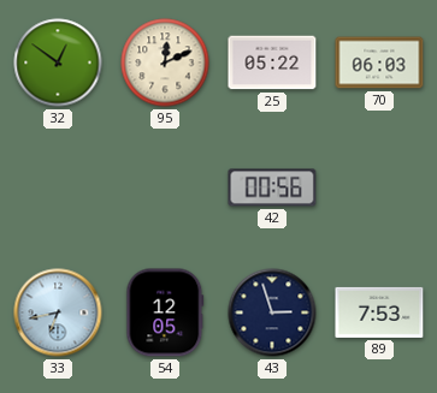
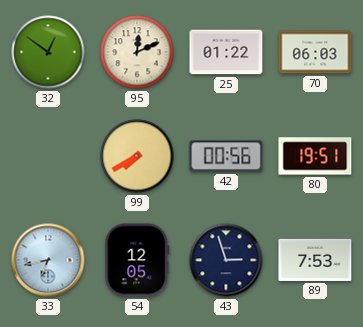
25: 05:22 -> 01:22
99: none -> 7:40
80: none -> 19:51
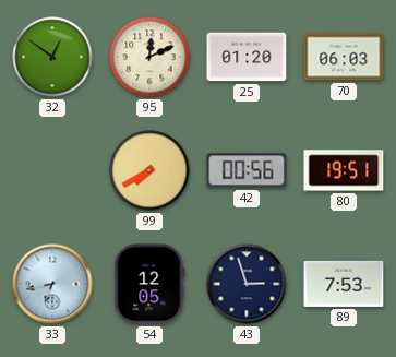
25: 01:22 -> 01:20
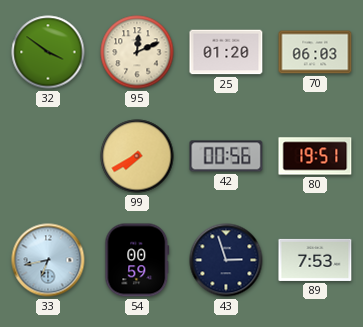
32: 12:51 -> 3:51
54: 12:05 -> 00:59
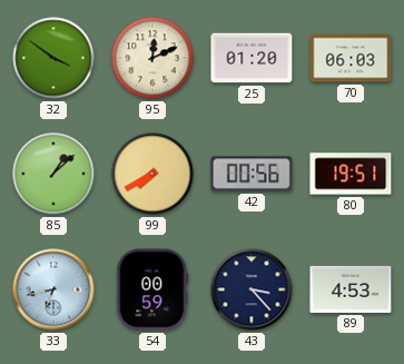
85: none -> 1:08
43: 2:57 -> 3:23
89: 7:53 -> 4:53
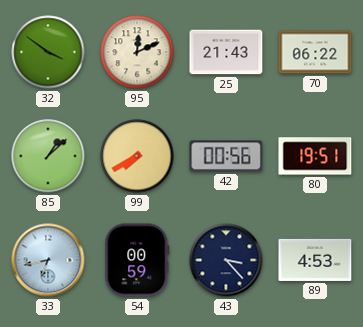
25: 01:20 -> 21:43
70: 06:03 -> 06:22
